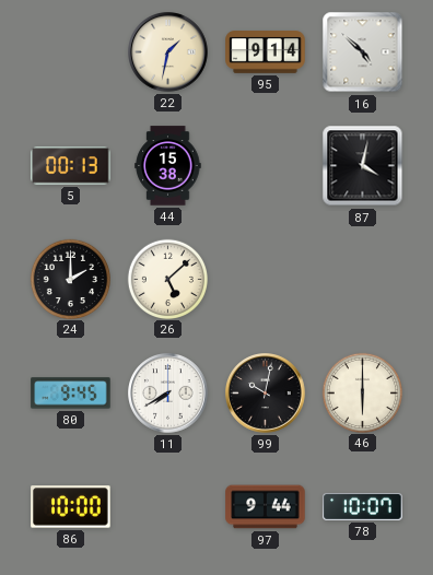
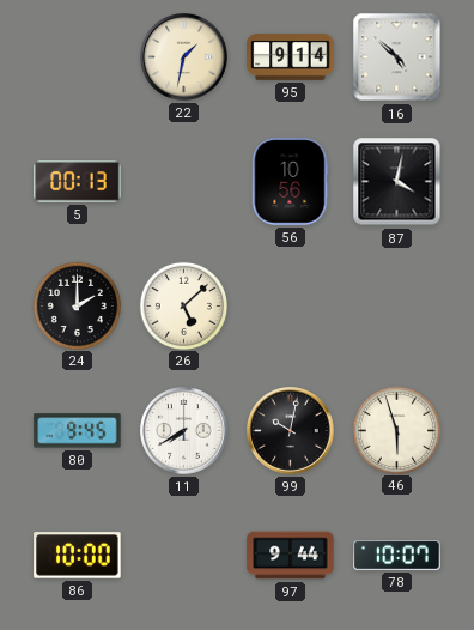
44: 15:38 -> none
56: none -> 10:56
46: 6:00 -> 5:57
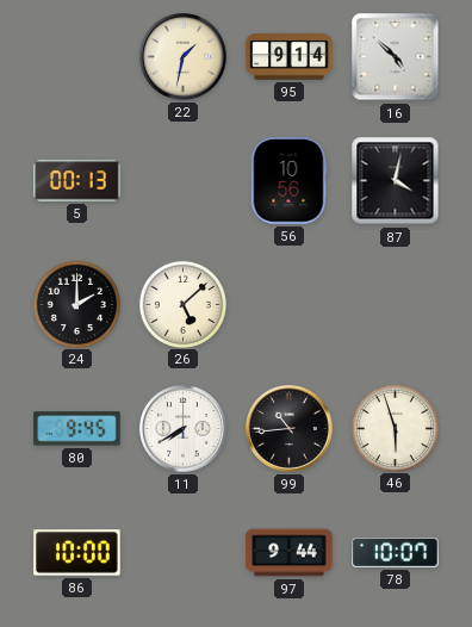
99: 10:02 -> 10:44
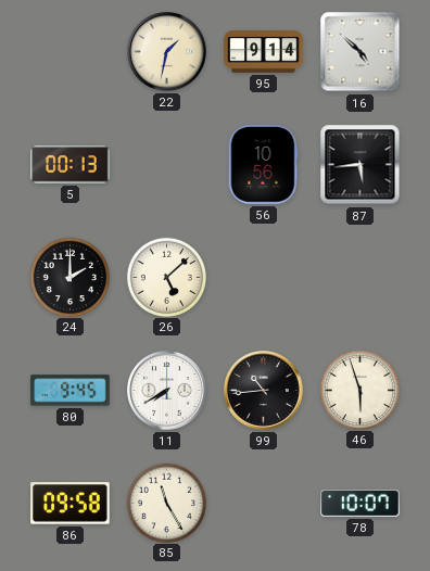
87: 4:02 -> 5:44
86: 10:00 -> 09:58
85: none -> 11:25
97: 9:44 -> none
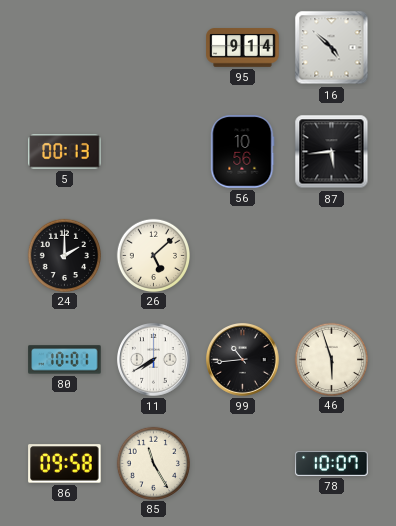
22: 1:32 -> none
80: 9:45 -> 10:01
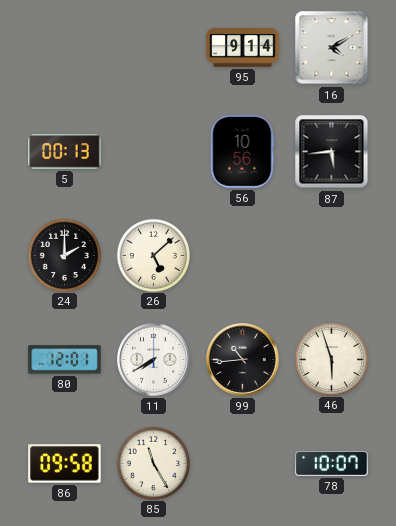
16: 4:52 -> 4:10
80: 10:01 -> 12:01
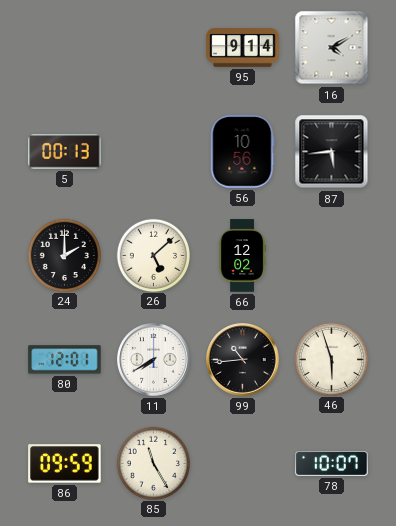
66: none -> 12:02
86: 09:58 -> 09:59
